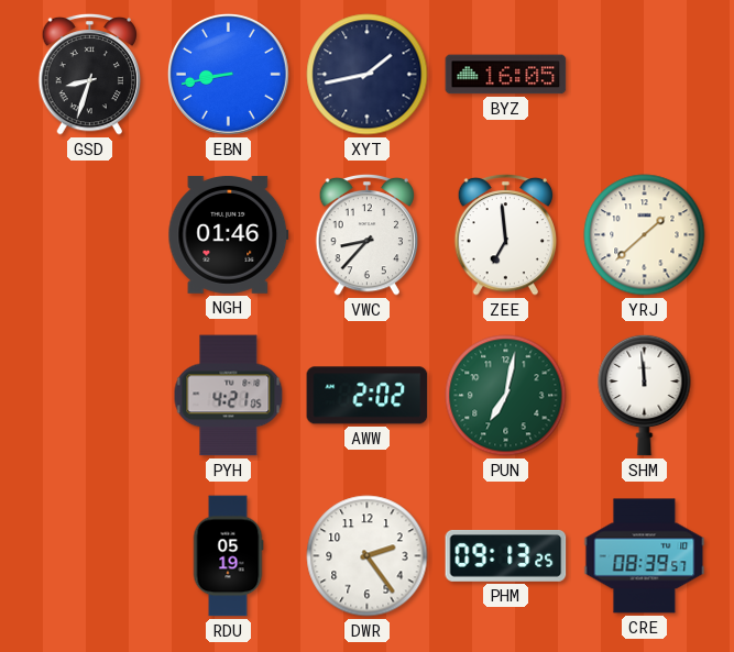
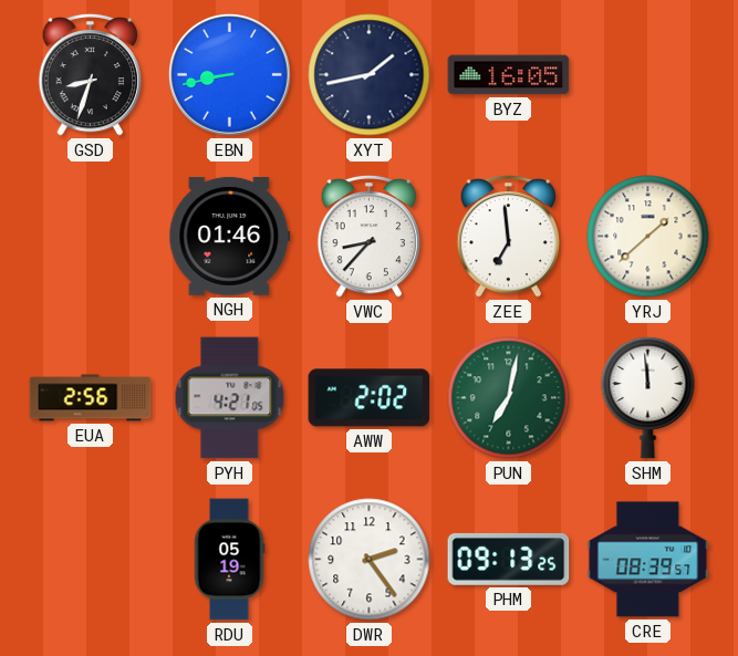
EUA: none -> 2:56
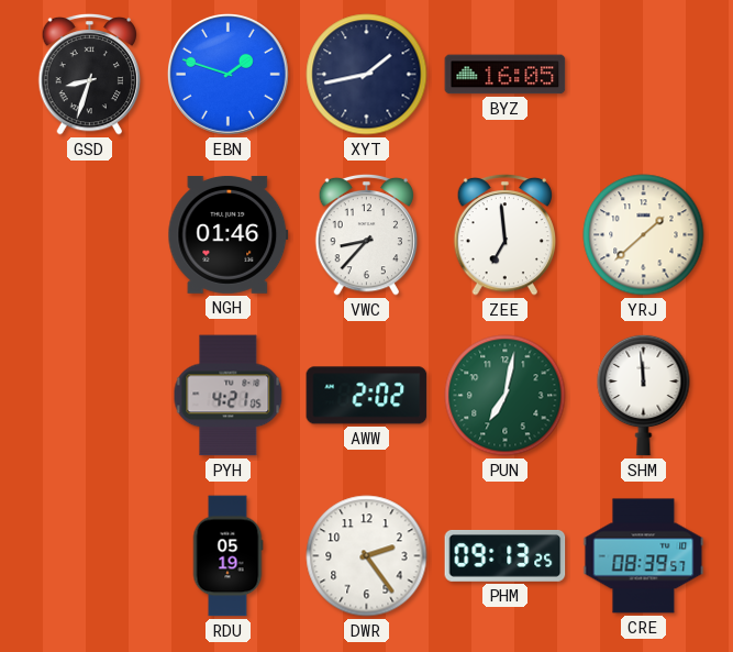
EBN: 8:43 -> 1:48
EUA: 2:56 -> none
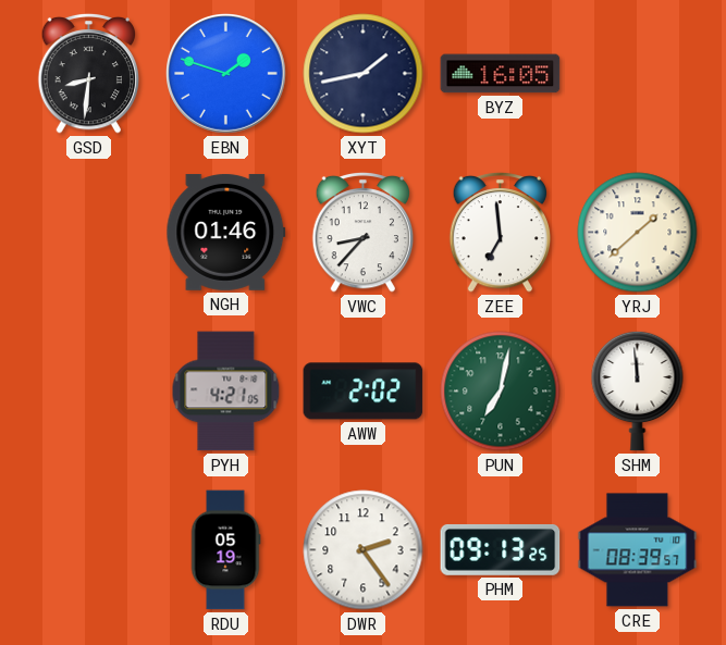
GSD: 8:33 -> 8:31
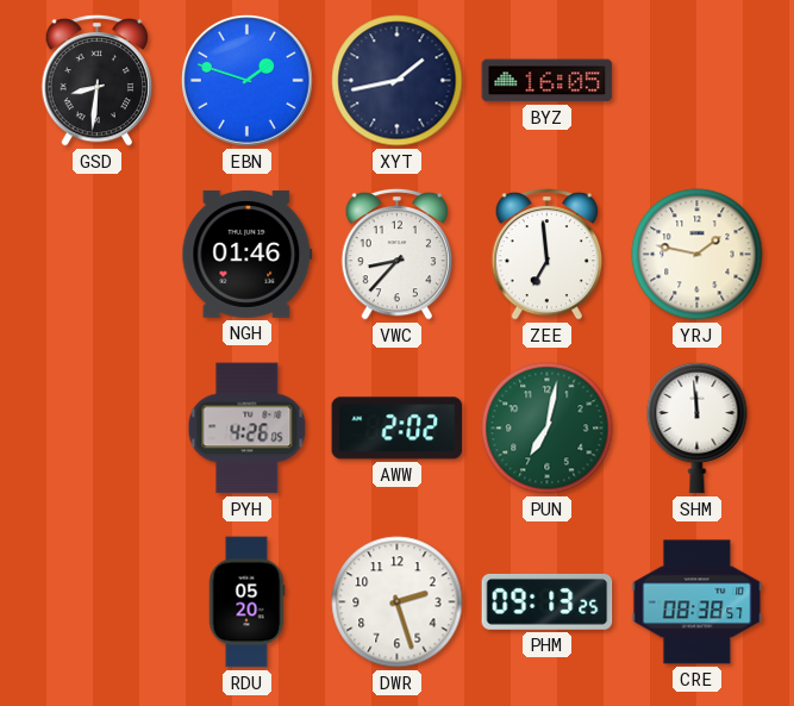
YRJ: 1:38 -> 1:47
PYH: 4:21 -> 4:26
RDU: 05:19 -> 05:20
DWR: 2:24 -> 2:27
CRE: 08:39 -> 08:38
